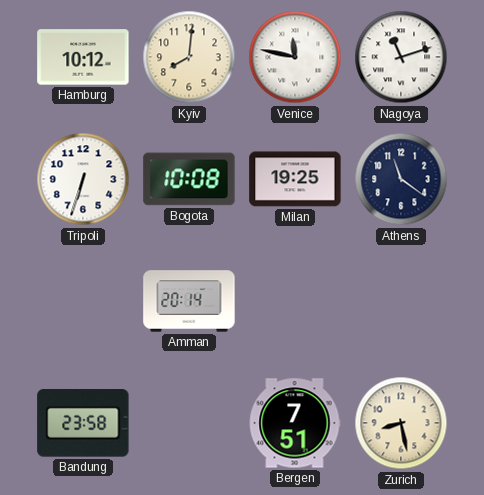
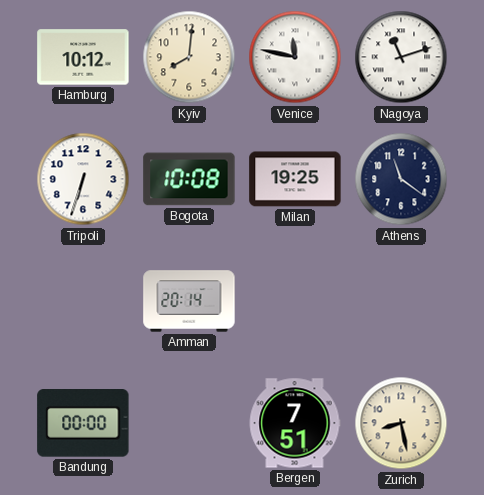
Bandung: 23:58 -> 00:00
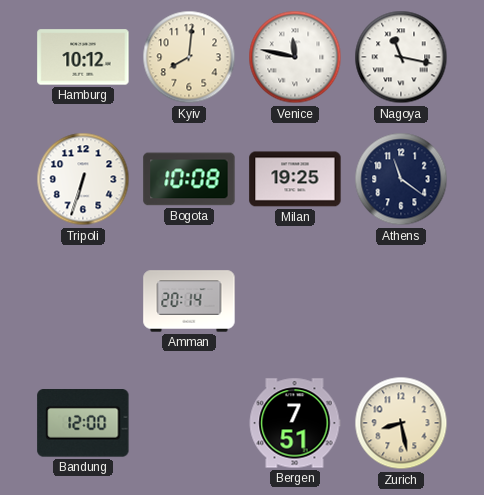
Nagoya: 11:12 -> 11:17
Bandung: 00:00 -> 12:00
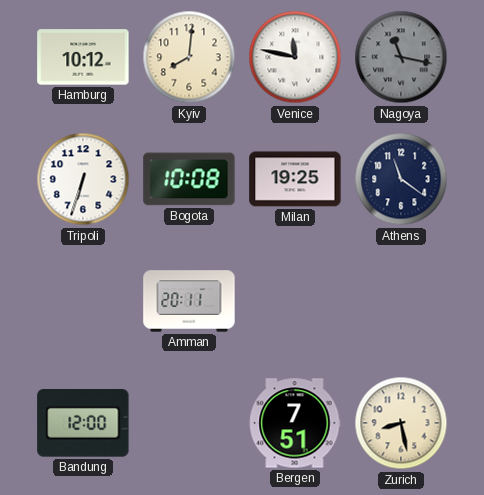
Nagoya dial: white -> grey
Amman: 20:14 -> 20:11
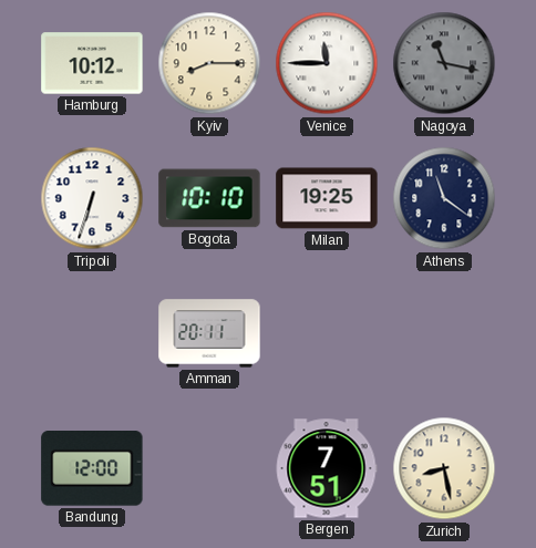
Kyiv: 8:01 -> 8:15
Venice: 11:47 -> 11:45
Bogota: 10:08 -> 10:10
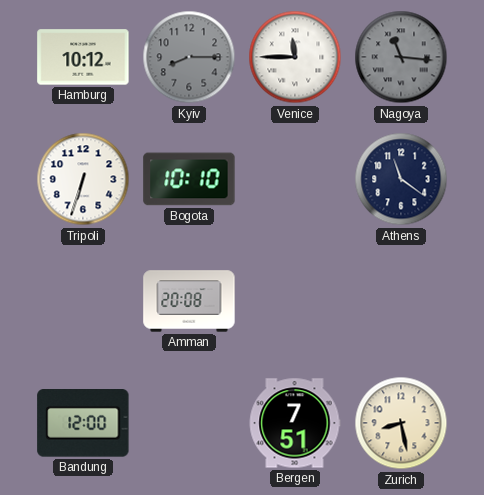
Kyiv dial: cream -> grey
Nagoya: 11:17 -> 11:16
Milan: 19:25 -> none
Amman: 20:11 -> 20:08
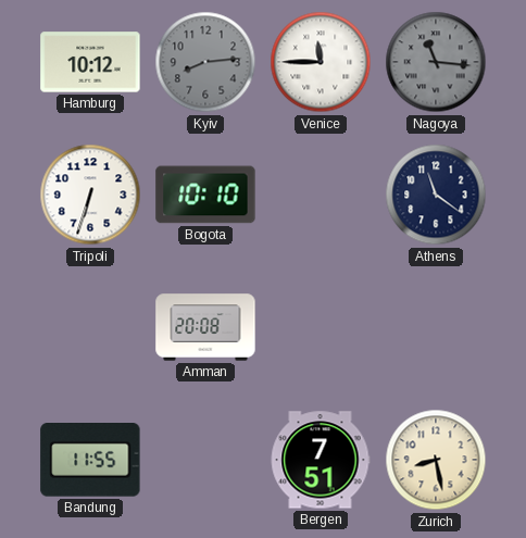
Kyiv: 8:15 -> 8:14
Bandung: 12:00 -> 11:55
